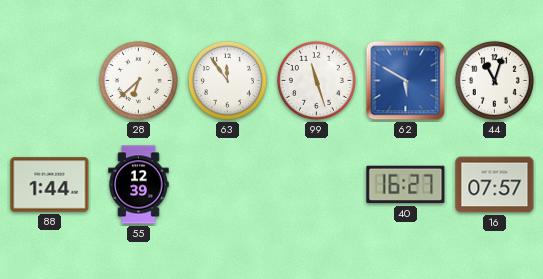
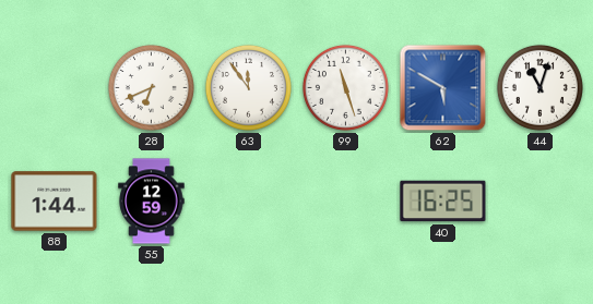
28: 6:38 -> 6:41
55: 12:39 -> 12:59
40: 16:27 -> 16:25
16: 07:57 -> none
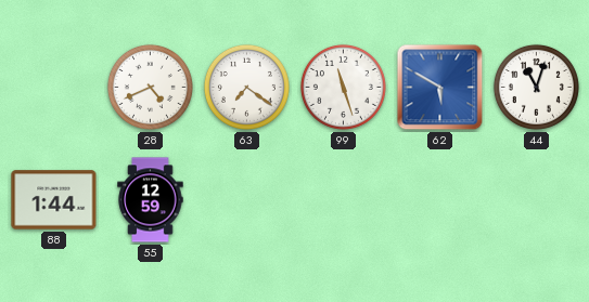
28: 6:41 -> 4:41
63: 11:54 -> 7:21
40: 16:25 -> none
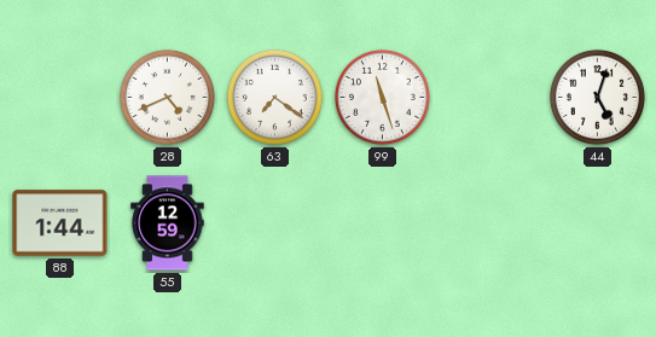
62: 5:50 -> none
44: 11:03 -> 5:03
